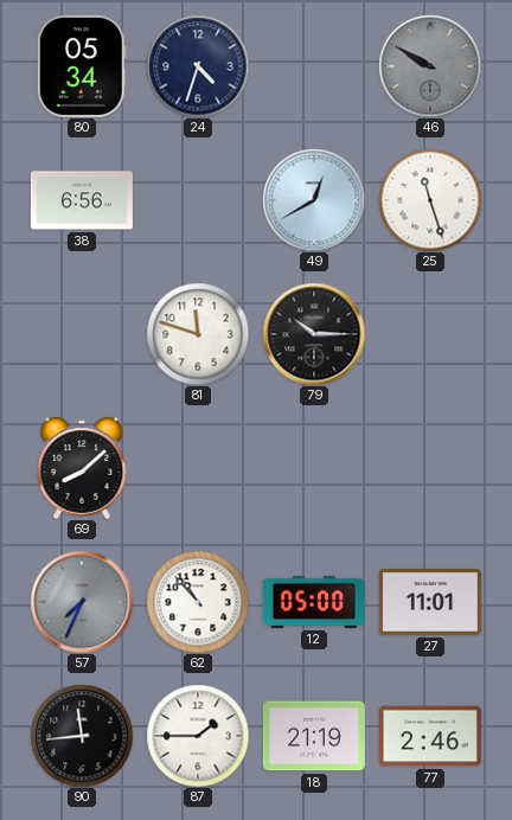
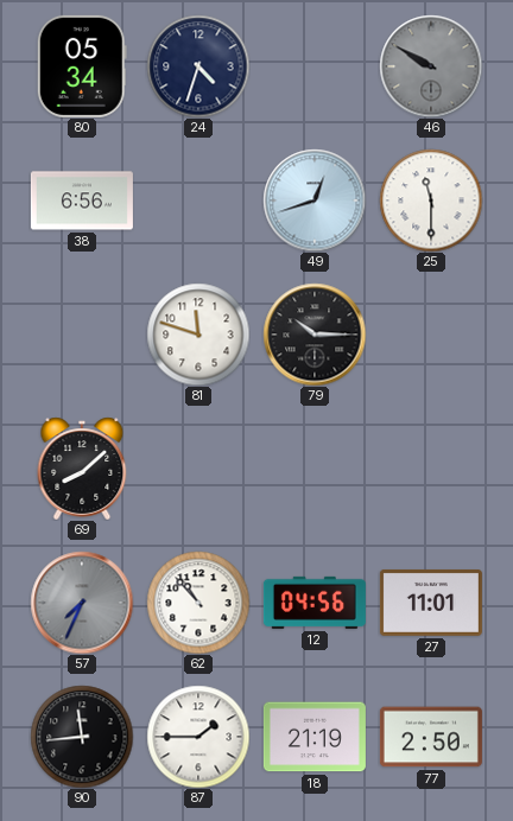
49: 12:40 -> 12:42
25: 11:27 -> 11:30
12: 05:00 -> 04:56
77: 2:46 -> 2:50
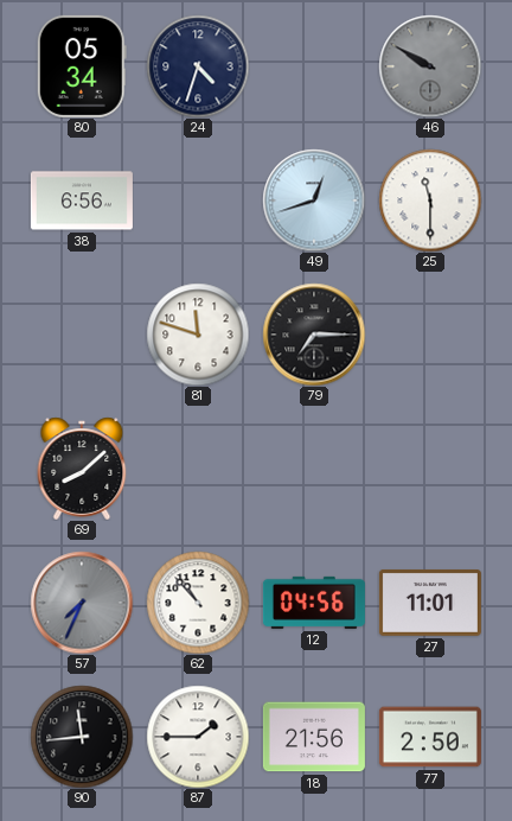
79: 10:15 -> 7:15
18: 21:19 -> 21:56
